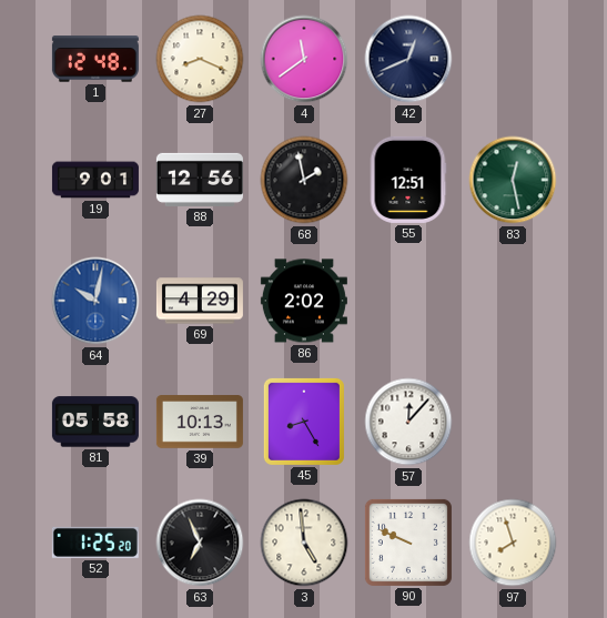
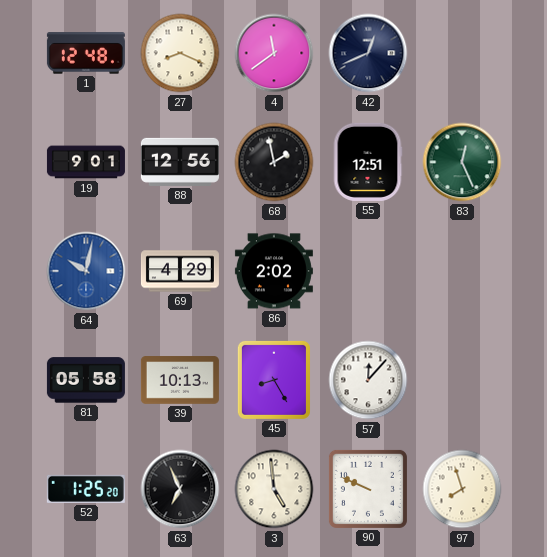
83: 12:28 -> 12:26
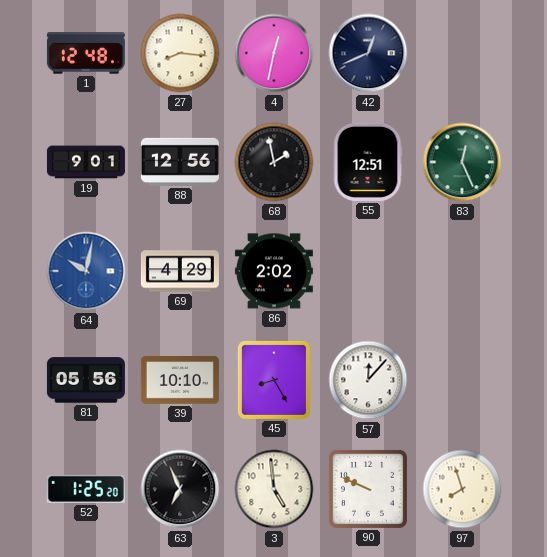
27: 8:19 -> 8:16
4: 11:39 -> 12:32
81: 05:58 -> 05:56
39: 10:13 -> 10:10
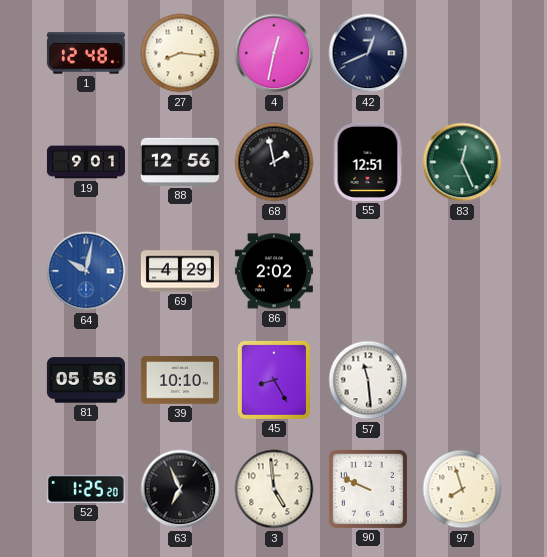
57: 12:07 -> 11:29
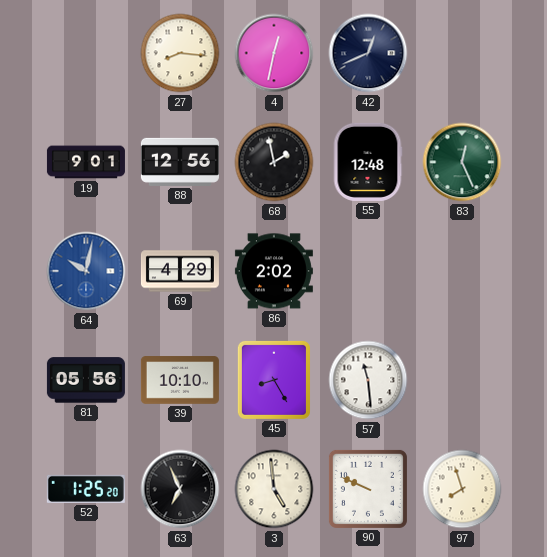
1: 12:48 -> none
55: 12:51 -> 12:48
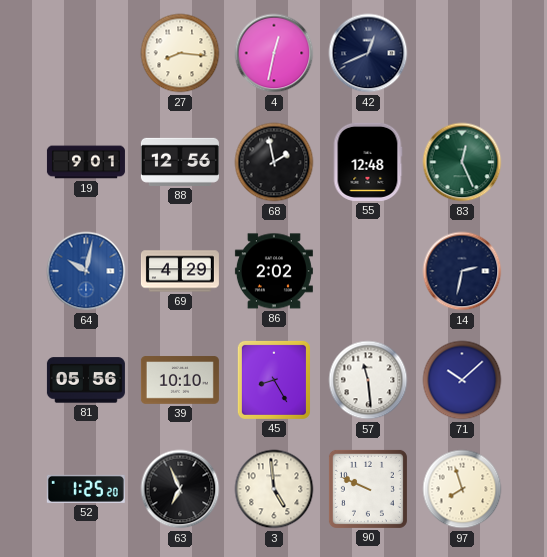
14: none -> 2:32
71: none -> 10:08
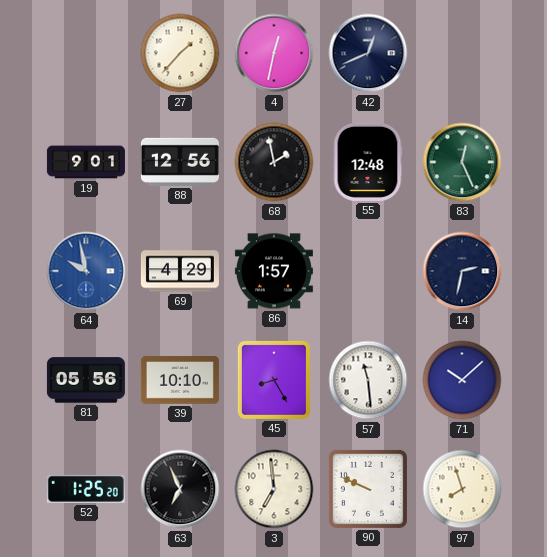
27: 8:16 -> 1:37
64: 10:02 -> 9:58
86: 2:02 -> 1:57
3: 4:59 -> 6:59
